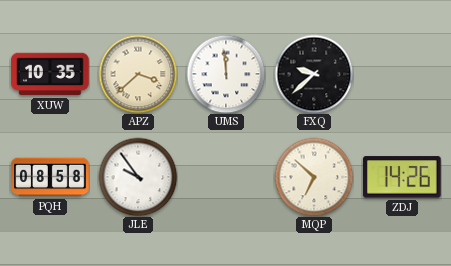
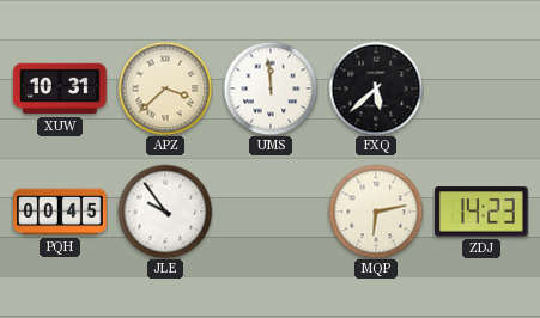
XUW: 10:35 -> 10:31
FXQ: 9:38 -> 5:38
PQH: 08:58 -> 00:45
MQP: 6:52 -> 6:13
ZDJ: 14:26 -> 14:23
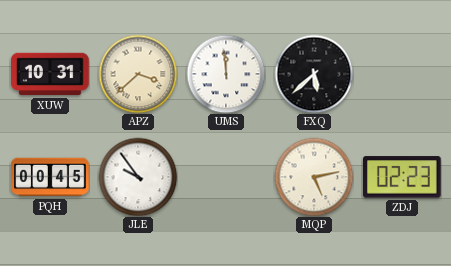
MQP: 6:13 -> 5:13
ZDJ: 14:23 -> 02:23
